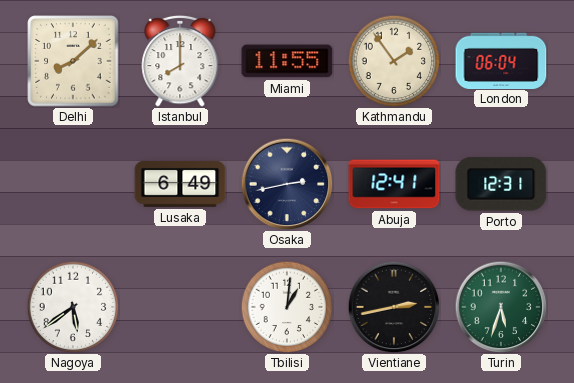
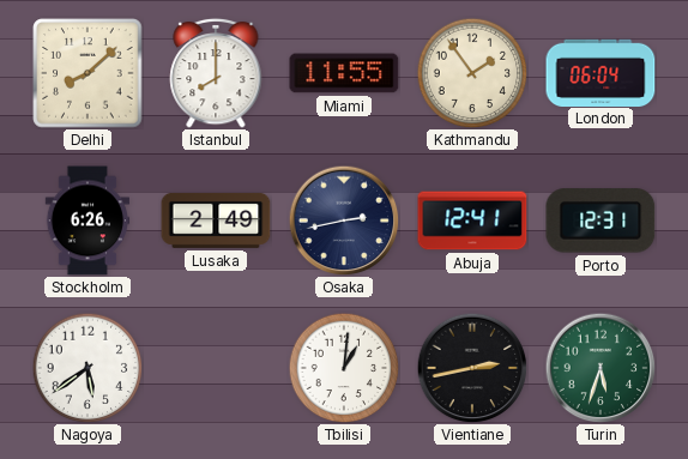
Stockholm: none -> 6:26
Lusaka: 6:49 -> 2:49
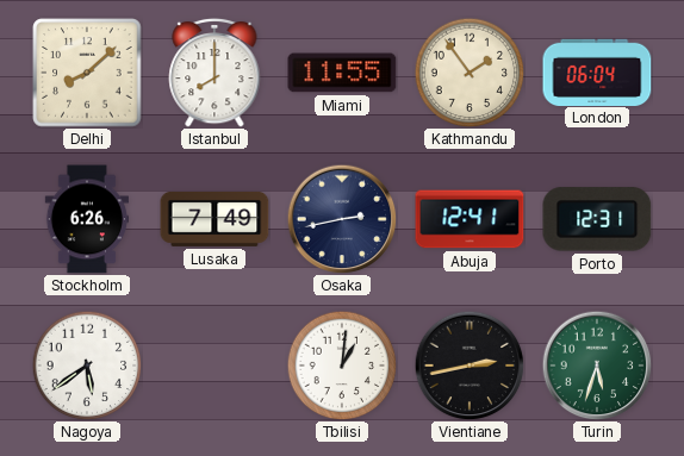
Lusaka: 2:49 -> 7:49
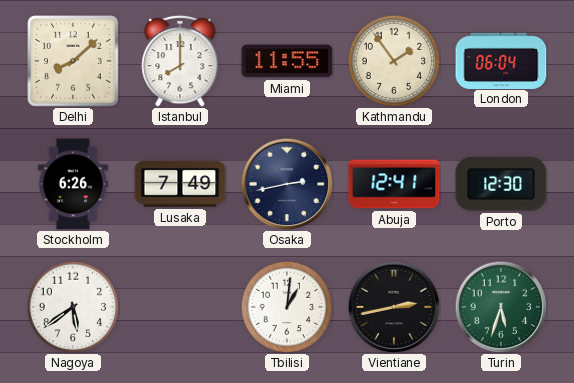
Porto: 12:31 -> 12:30
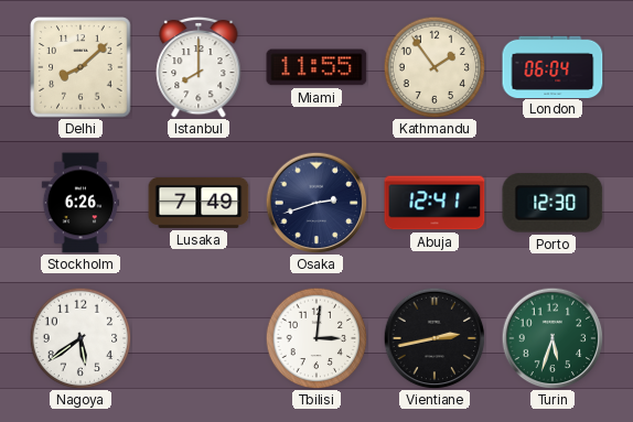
Osaka: 2:43 -> 2:42
Tbilisi: 1:01 -> 3:01
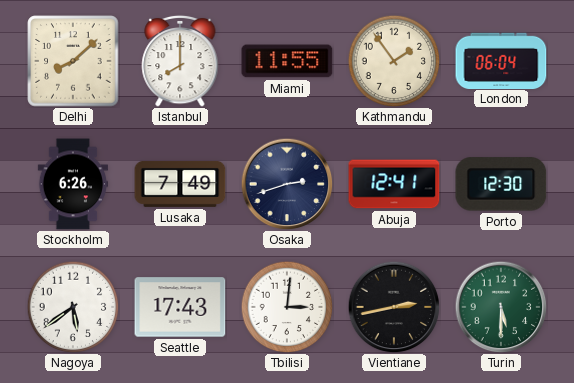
Seattle: none -> 17:43
Turin: 5:33 -> 5:30
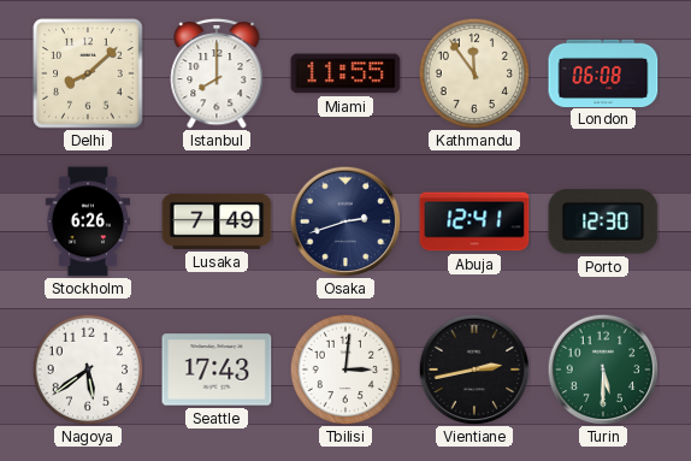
Kathmandu: 1:54 -> 11:54
London: 06:04 -> 06:08
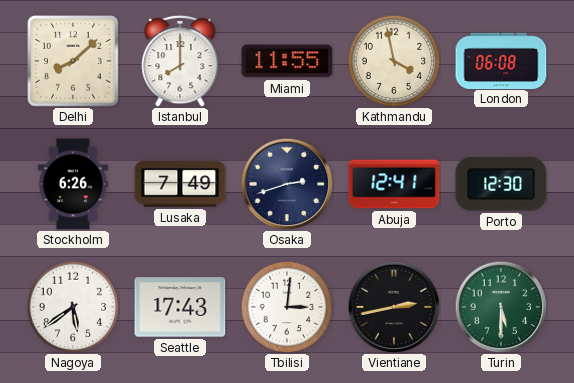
Kathmandu: 11:54 -> 3:58
